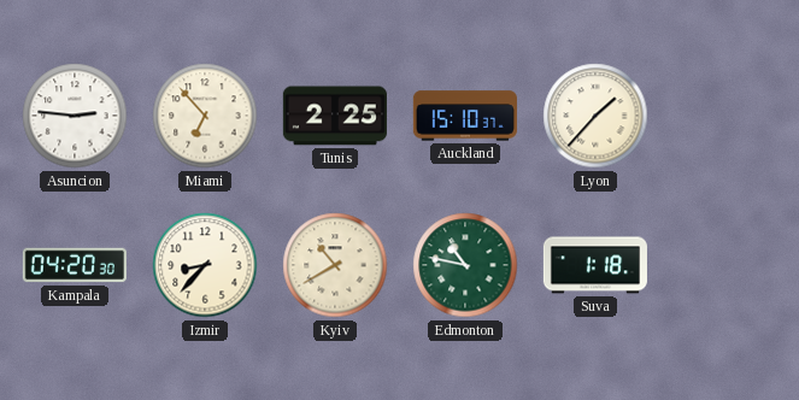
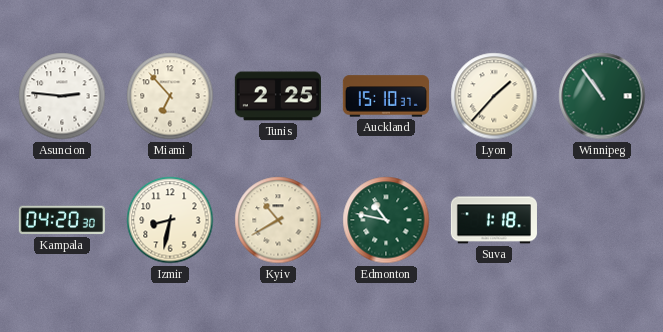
Winnipeg: none -> 10:54
Izmir: 8:37 -> 8:32
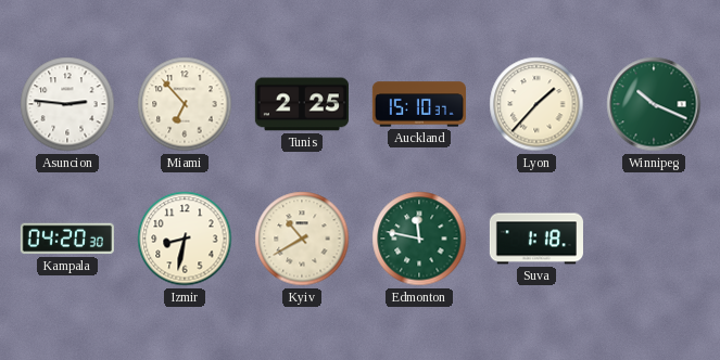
Winnipeg: 10:54 -> 10:19
Edmonton: 10:47 -> 11:47
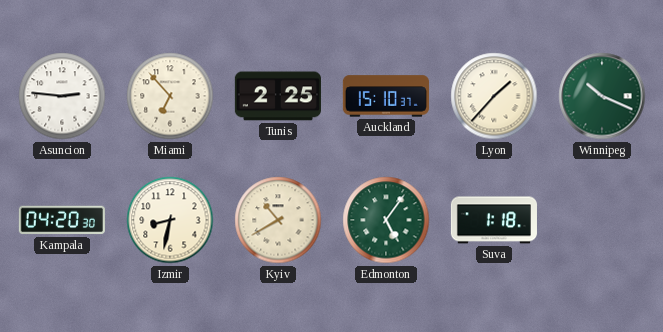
Edmonton: 11:47 -> 5:06
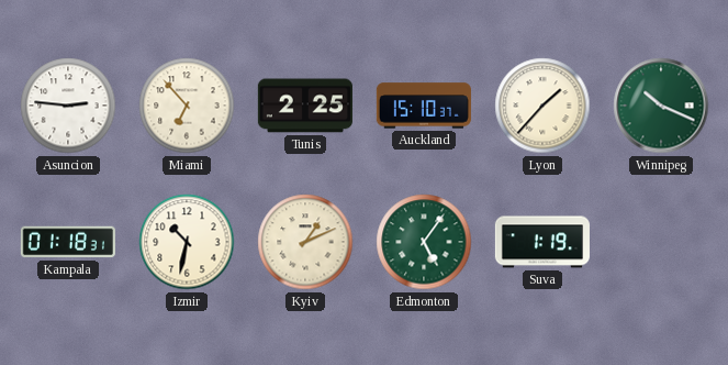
Kampala: 04:20 -> 01:18
Izmir: 8:32 -> 10:32
Kyiv: 10:40 -> 1:11
Suva: 1:18 -> 1:19
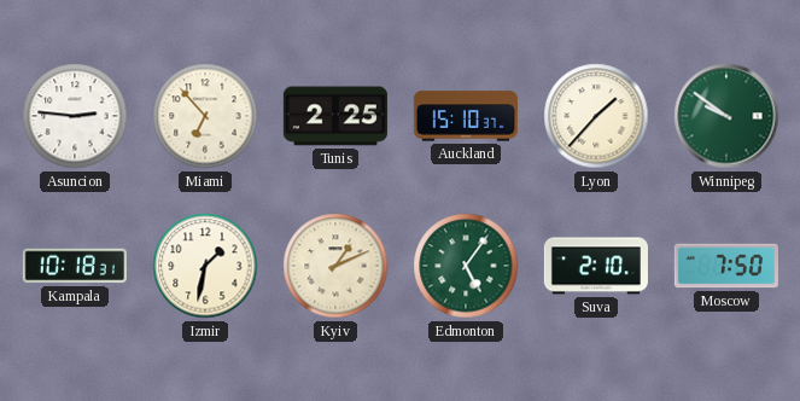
Winnipeg: 10:19 -> 9:51
Kampala: 01:18 -> 10:18
Izmir: 10:32 -> 1:32
Suva: 1:19 -> 2:10
Moscow: none -> 7:50
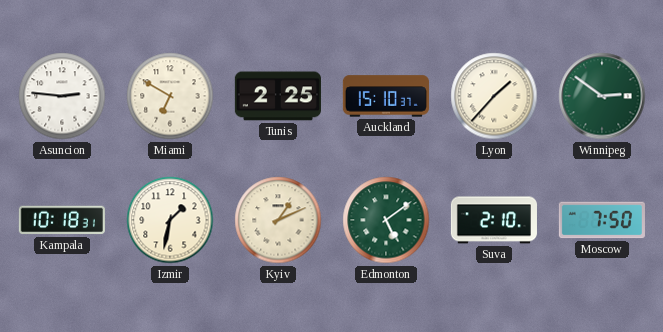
Miami: 6:53 -> 6:50
Winnipeg: 9:51 -> 2:51
Edmonton: 5:06 -> 5:09
